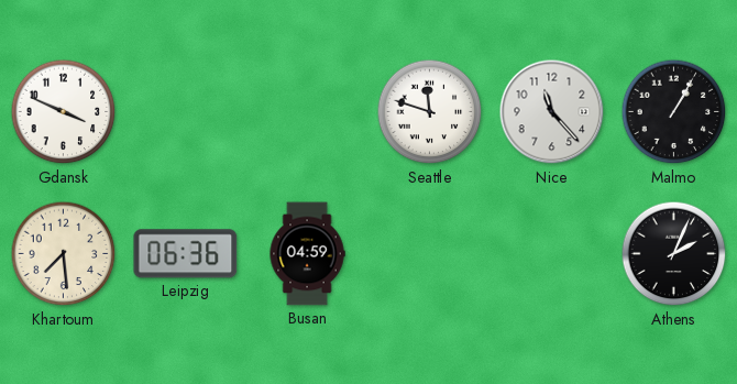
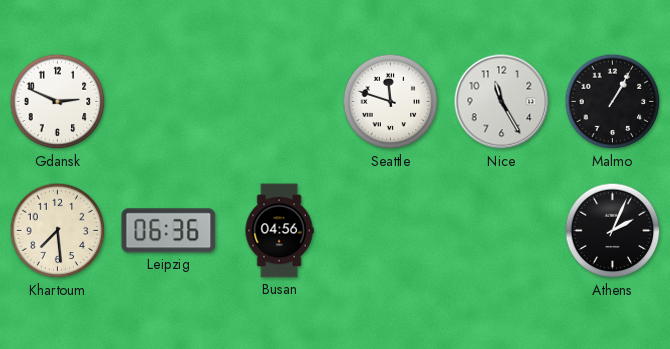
Gdansk: 3:49 -> 2:49
Nice: 11:23 -> 11:25
Busan: 04:59 -> 04:56
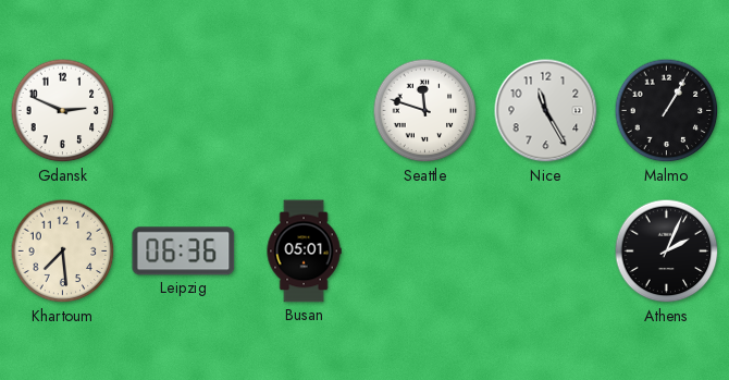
Busan: 04:56 -> 05:01
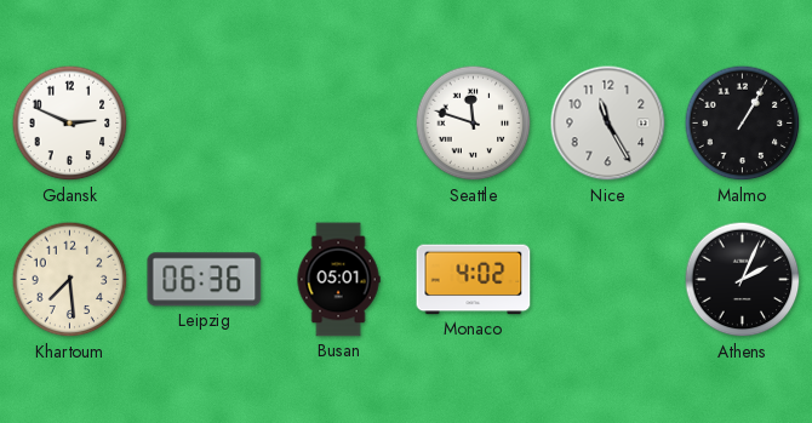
Monaco: none -> 4:02
